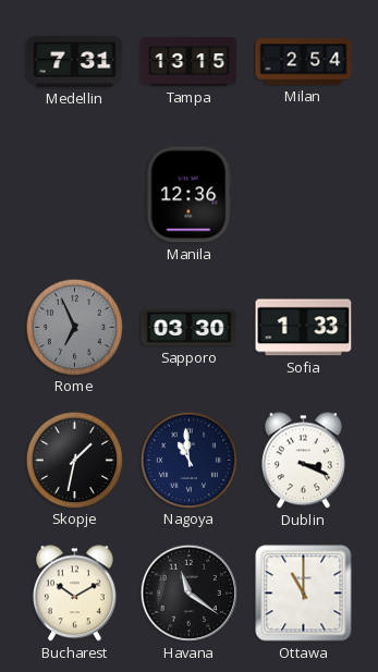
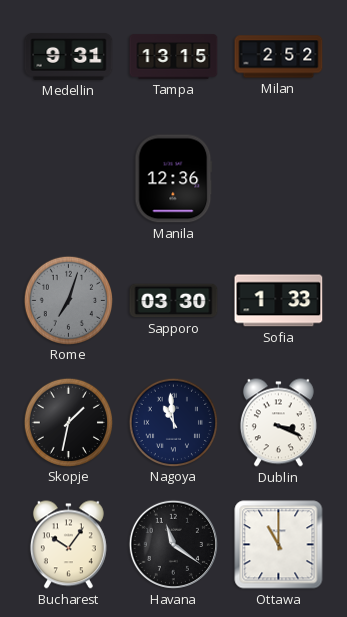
Medellin: 7:31 -> 9:31
Milan: 2:54 -> 2:52
Rome: 6:56 -> 7:03
Bucharest: 10:10 -> 10:06
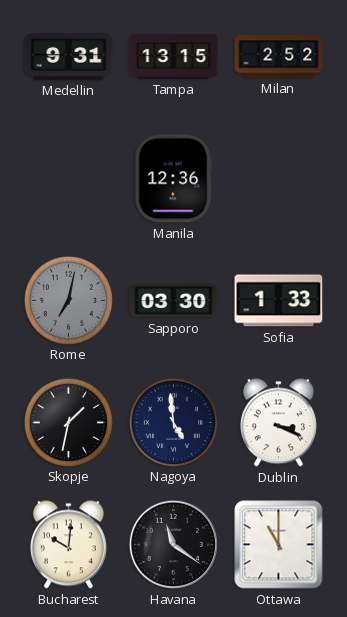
Rome: 7:03 -> 7:02
Nagoya: 10:59 -> 4:59
Bucharest: 10:06 -> 10:01
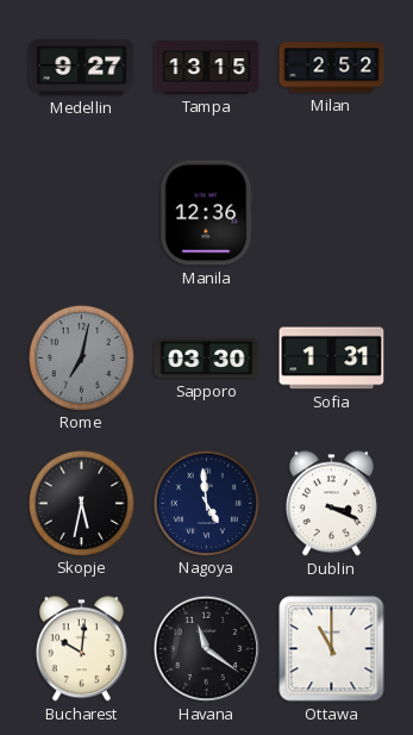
Medellin: 9:31 -> 9:27
Sofia: 1:33 -> 1:31
Skopje: 1:32 -> 5:32
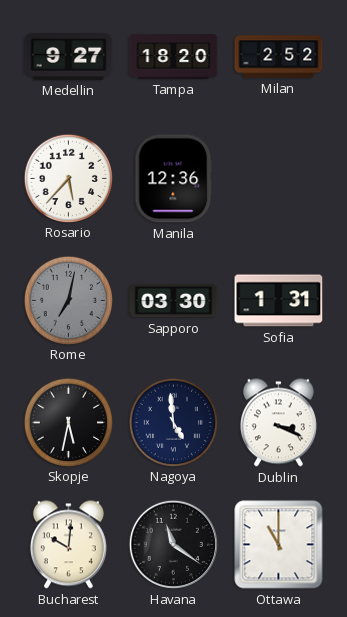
Tampa: 13:15 -> 18:20
Rosario: none -> 5:37
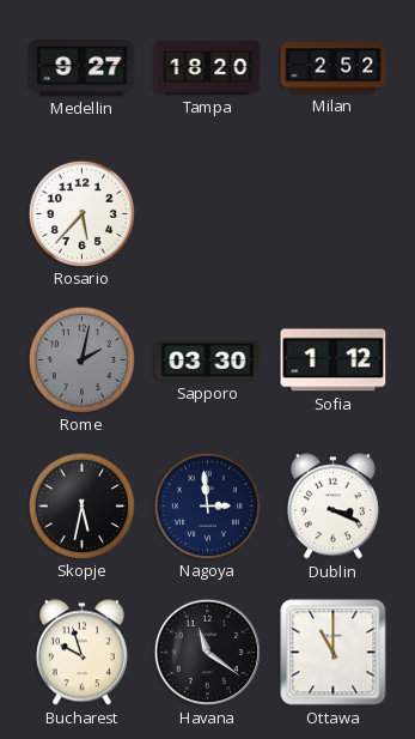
Manila: 12:36 -> none
Rome: 7:02 -> 2:02
Sofia: 1:31 -> 1:12
Nagoya: 4:59 -> 2:59
Bucharest: 10:01 -> 9:57
